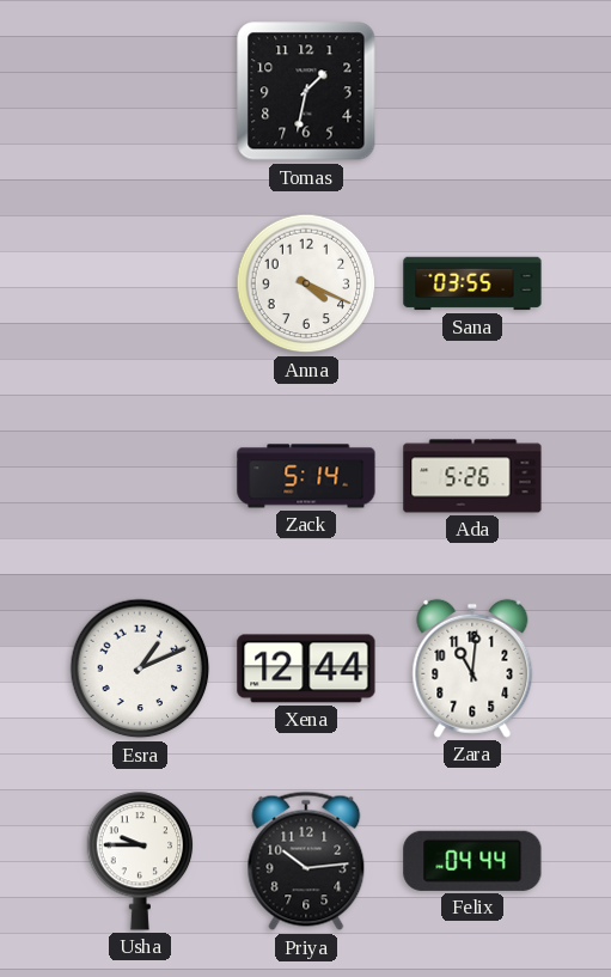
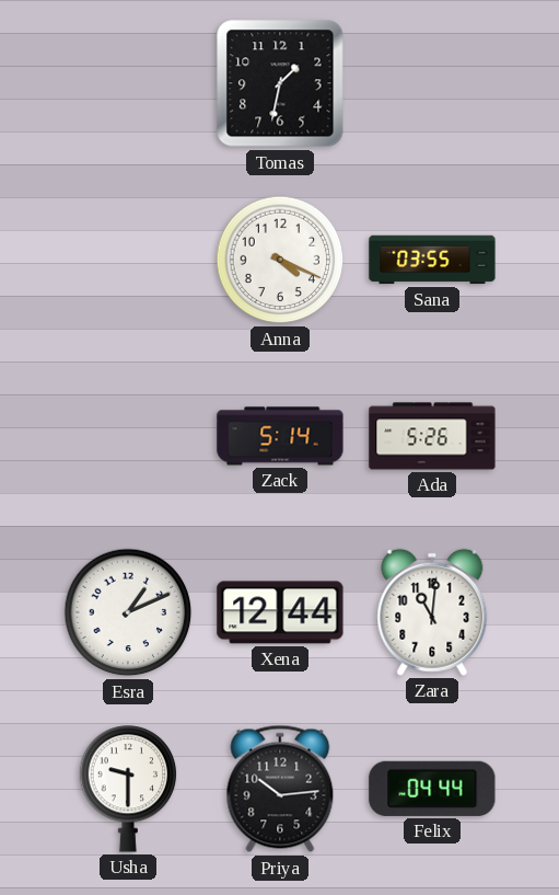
Usha: 9:45 -> 9:30
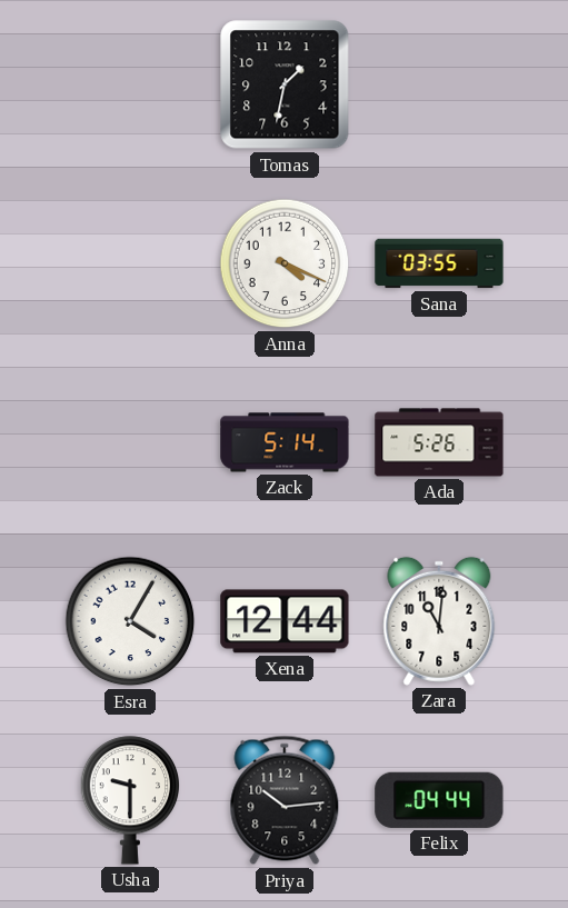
Esra: 1:11 -> 4:05
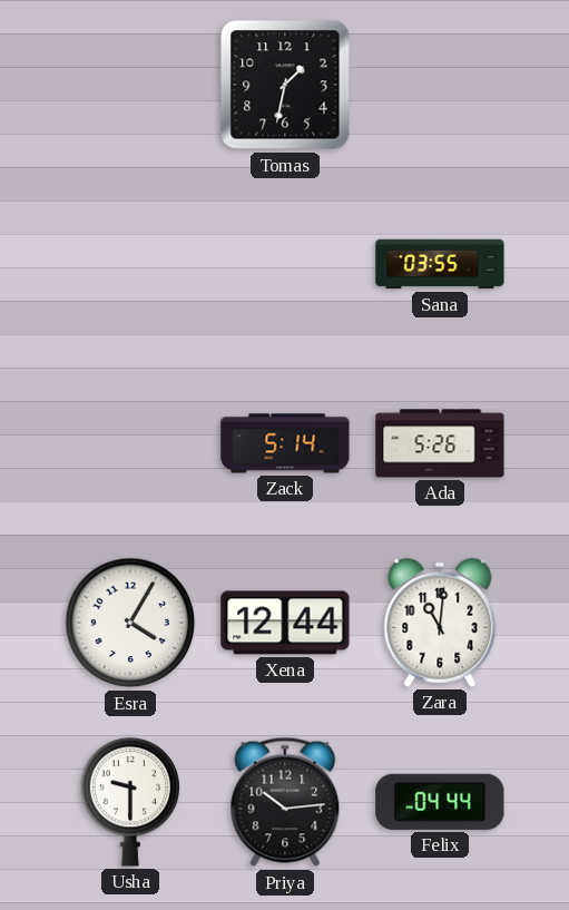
Anna: 4:19 -> none
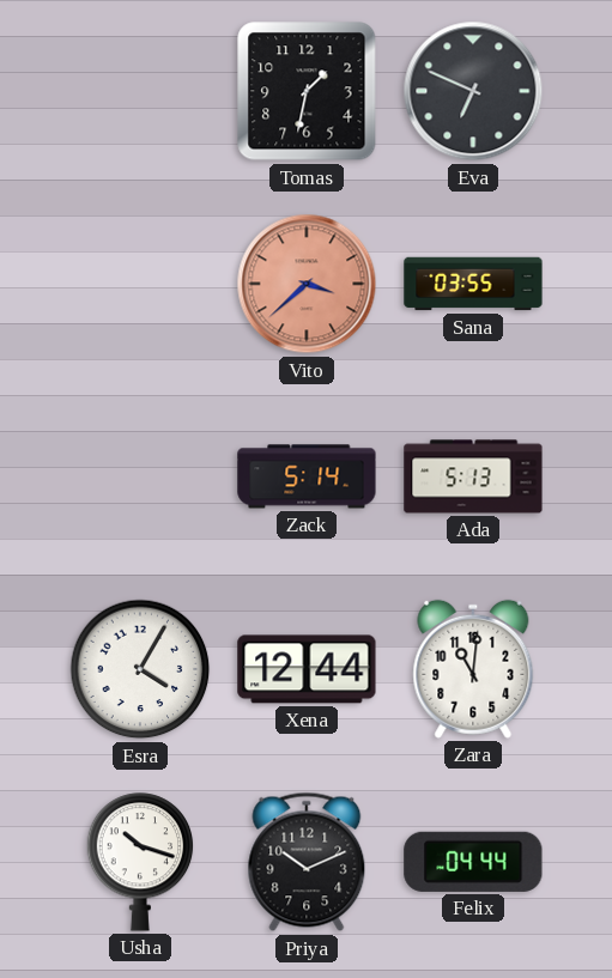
Eva: none -> 6:49
Vito: none -> 3:38
Ada: 5:26 -> 5:13
Usha: 9:30 -> 10:18
Priya: 10:14 -> 10:11
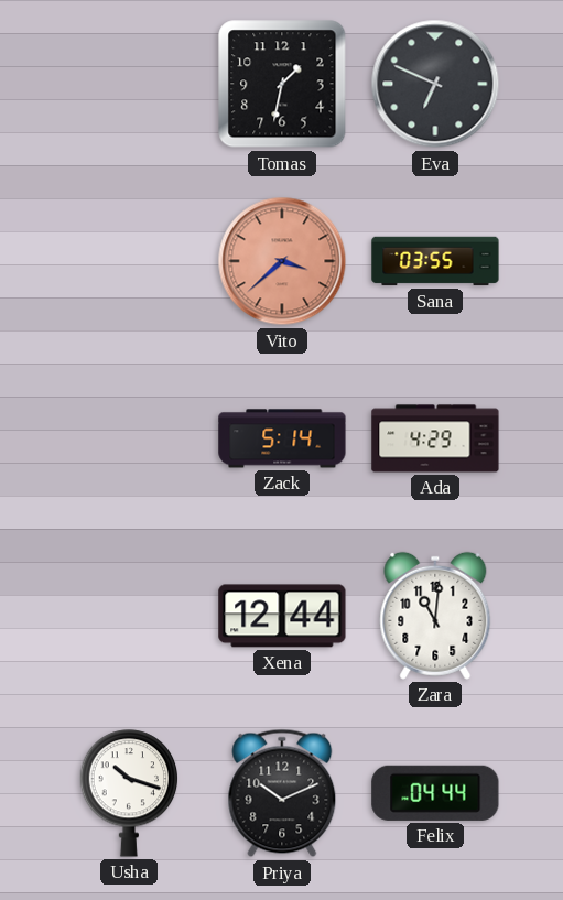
Ada: 5:13 -> 4:29
Esra: 4:05 -> none
